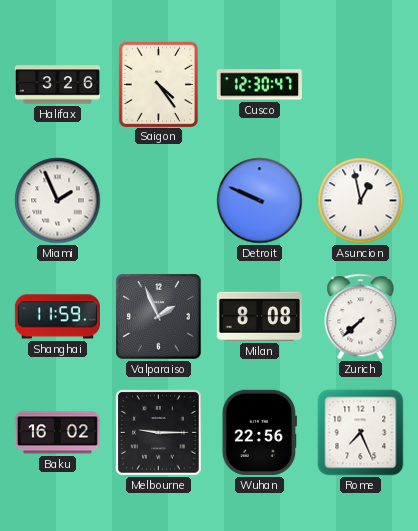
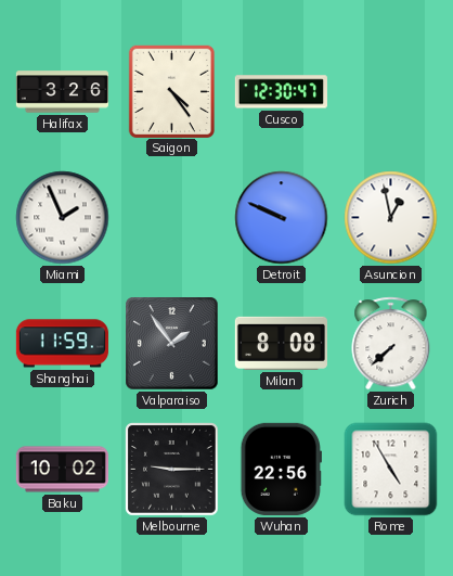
Valparaiso: 1:56 -> 1:54
Baku: 16:02 -> 10:02
Rome: 7:26 -> 4:55
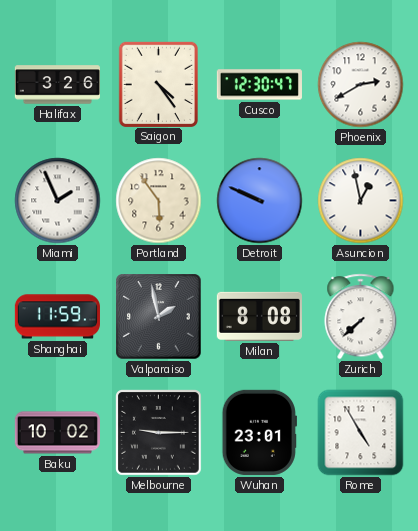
Phoenix: none -> 2:40
Portland: none -> 5:54
Valparaiso: 1:54 -> 1:58
Wuhan: 22:56 -> 23:01
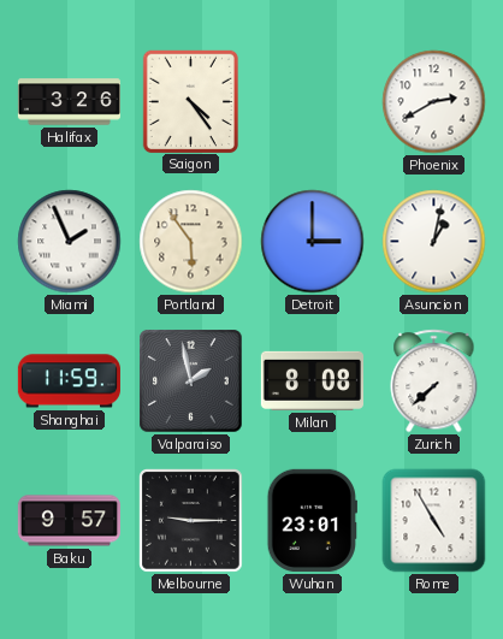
Cusco: 12:30 -> none
Detroit: 9:49 -> 3:00
Asuncion: 12:58 -> 1:02
Baku: 10:02 -> 9:57
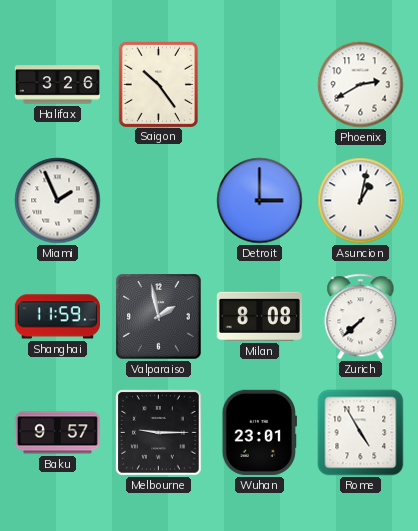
Saigon: 4:24 -> 10:24
Portland: 5:54 -> none
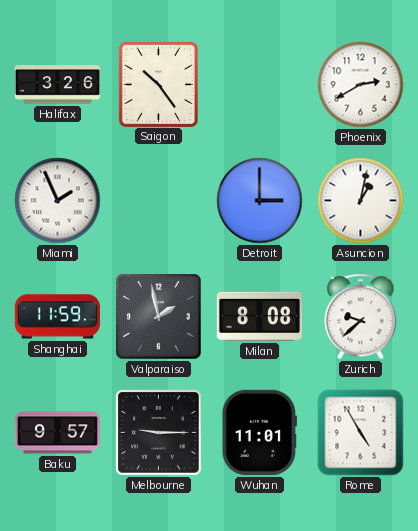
Zurich: 7:38 -> 9:38
Wuhan: 23:01 -> 11:01
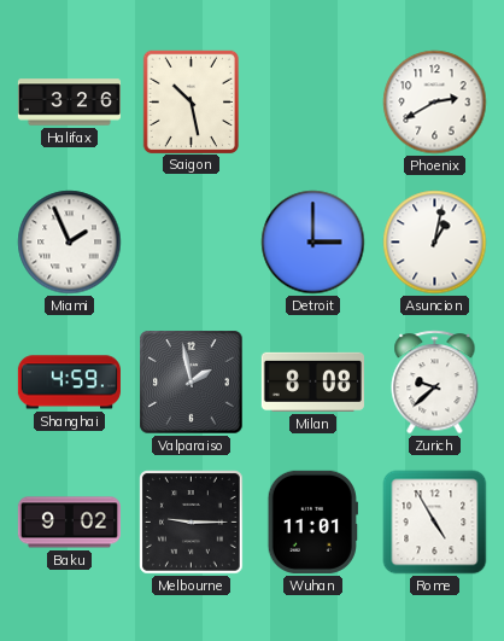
Saigon: 10:24 -> 10:28
Shanghai: 11:59 -> 4:59
Baku: 9:57 -> 9:02
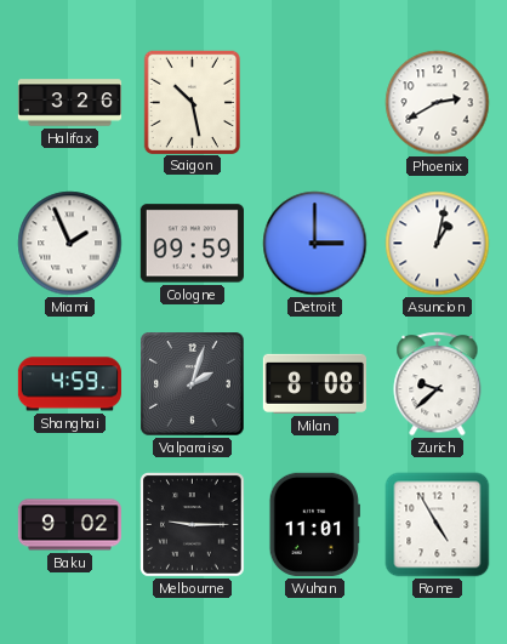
Cologne: none -> 09:59
Valparaiso: 1:58 -> 2:03
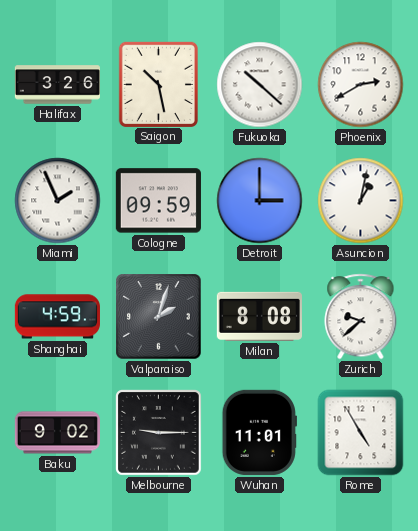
Fukuoka: none -> 10:22
